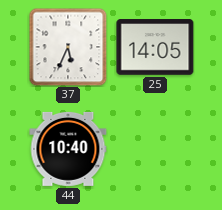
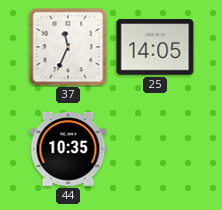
37: 5:34 -> 11:34
44: 10:40 -> 10:35
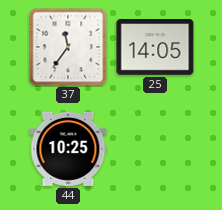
37: 11:34 -> 11:36
44: 10:35 -> 10:25
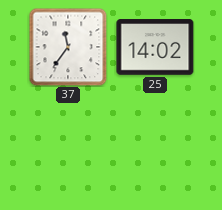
25: 14:05 -> 14:02
44: 10:25 -> none
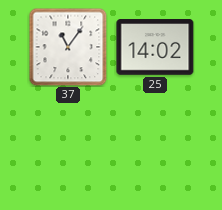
37: 11:36 -> 11:06
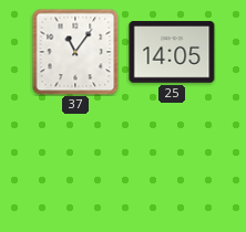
25: 14:02 -> 14:05
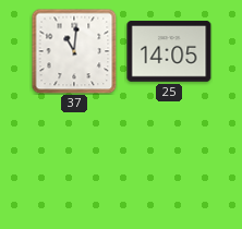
37: 11:06 -> 11:01
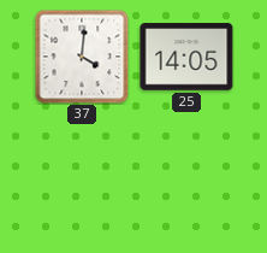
37: 11:01 -> 4:01
